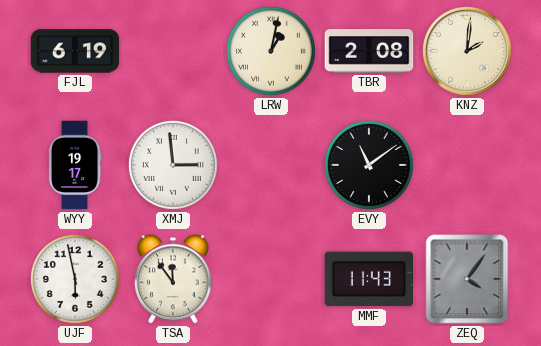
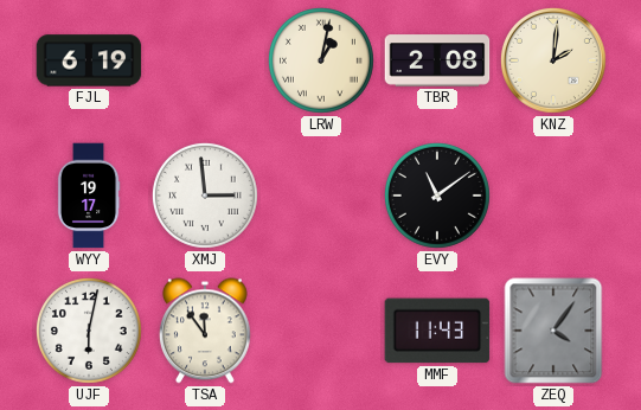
UJF: 5:58 -> 6:02
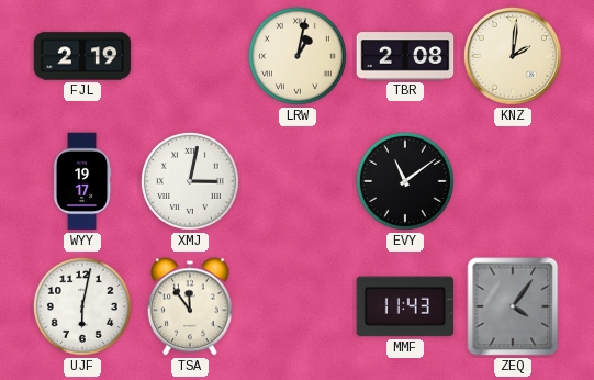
FJL: 6:19 -> 2:19
XMJ: 2:59 -> 3:02
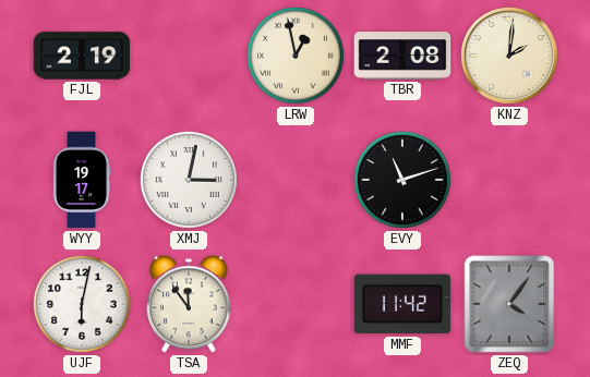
LRW: 1:02 -> 12:58
EVY: 11:09 -> 11:12
MMF: 11:43 -> 11:42
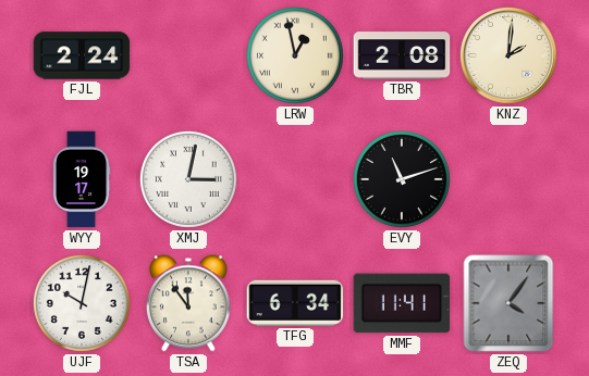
FJL: 2:19 -> 2:24
UJF: 6:02 -> 10:02
TFG: none -> 6:34
MMF: 11:42 -> 11:41
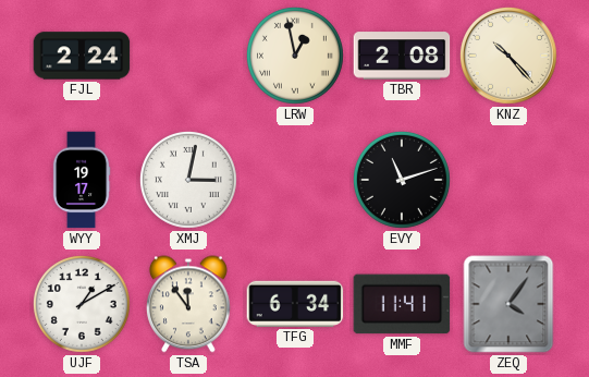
KNZ: 2:01 -> 10:23
UJF: 10:02 -> 1:10
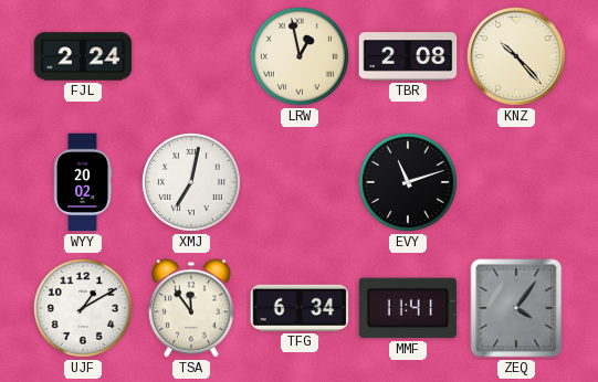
WYY: 19:17 -> 20:02
XMJ: 3:02 -> 7:02
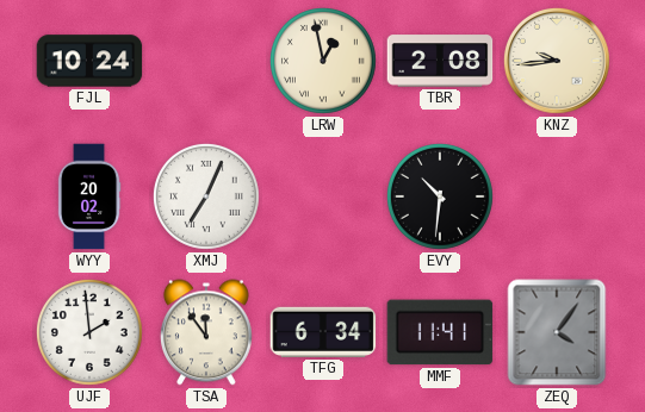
FJL: 2:24 -> 10:24
KNZ: 10:23 -> 9:44
XMJ: 7:02 -> 7:04
EVY: 11:12 -> 10:31
UJF: 1:10 -> 1:59
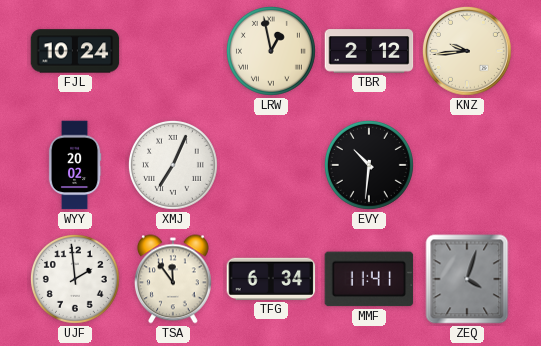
TBR: 2:08 -> 2:12
ZEQ: 4:06 -> 4:03
